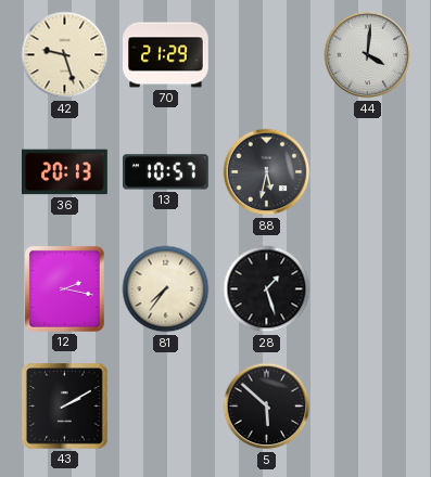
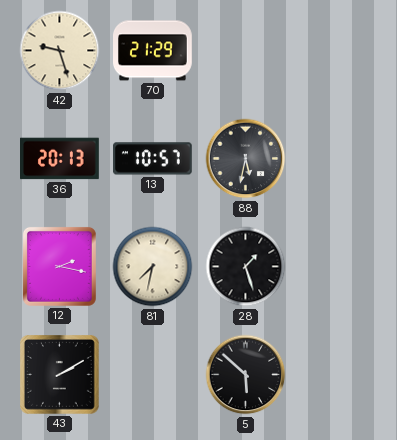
44: 4:01 -> none
81: 7:36 -> 7:32
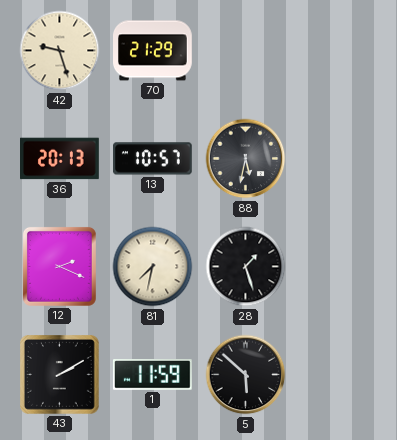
12: 2:17 -> 2:19
1: none -> 11:59
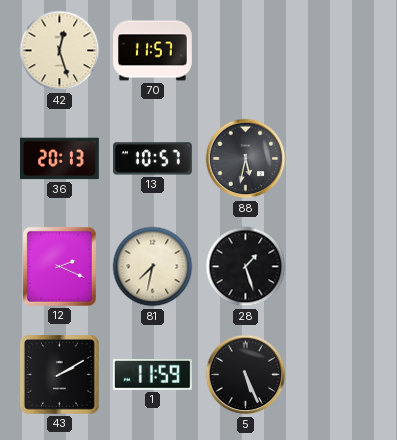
42: 9:27 -> 12:27
70: 21:29 -> 11:57
5: 5:52 -> 5:26
